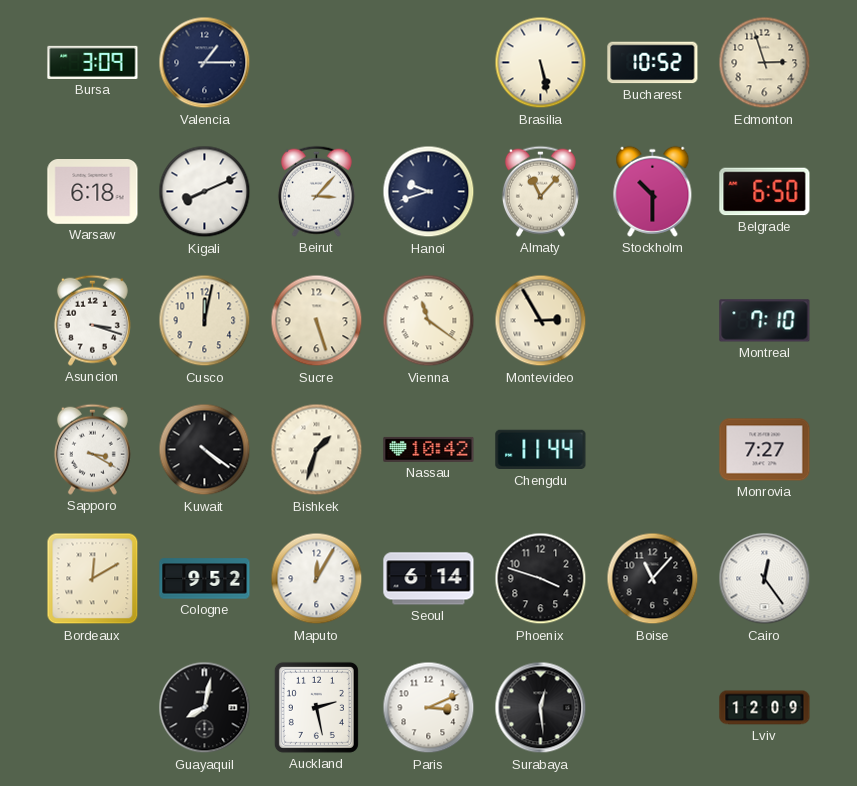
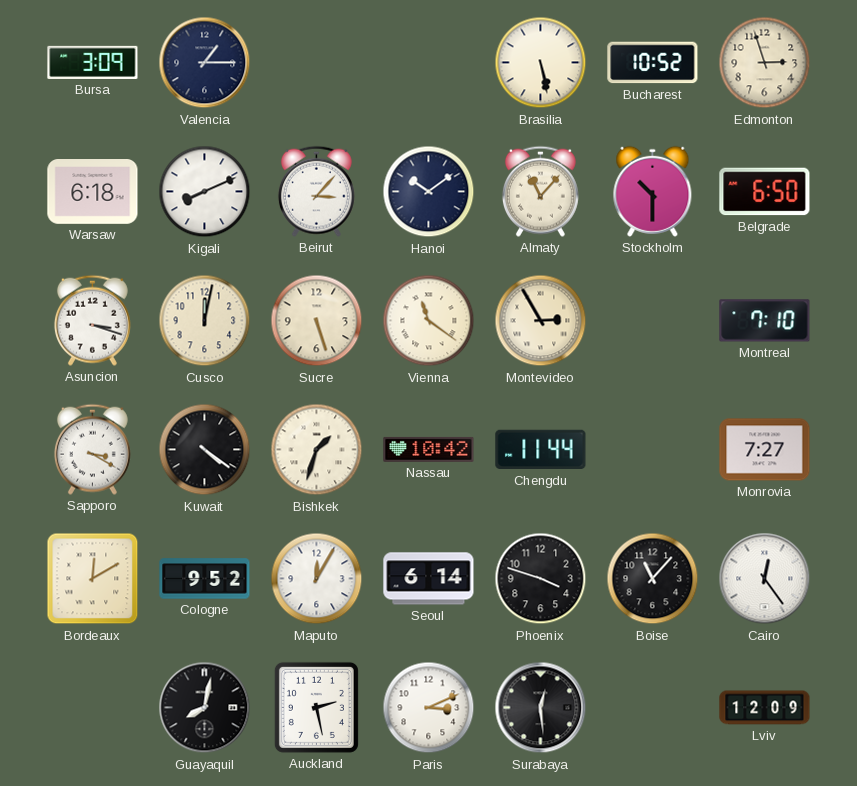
Hanoi: 9:42 -> 10:09
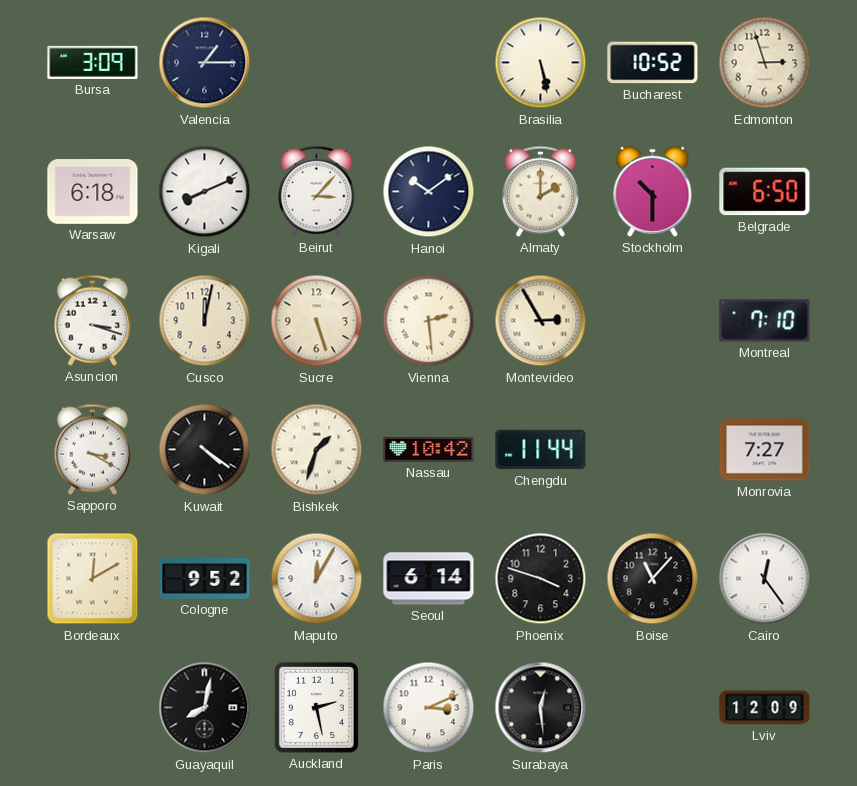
Almaty: 11:07 -> 2:00
Vienna: 11:21 -> 2:29
